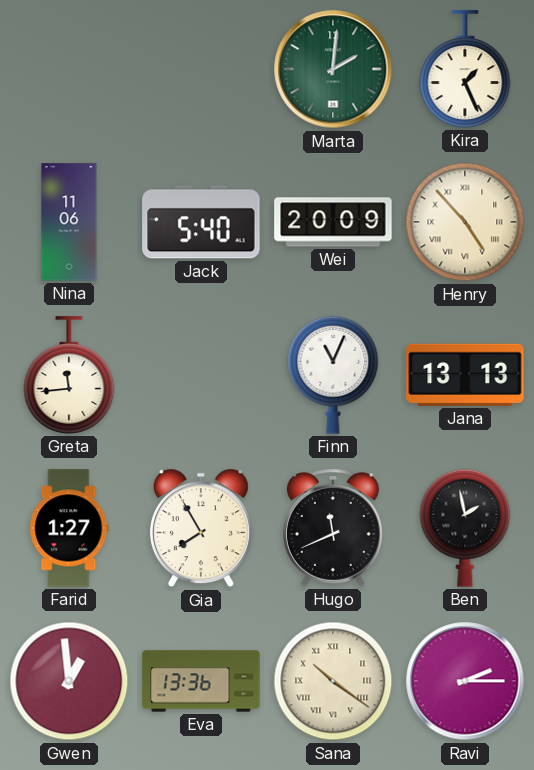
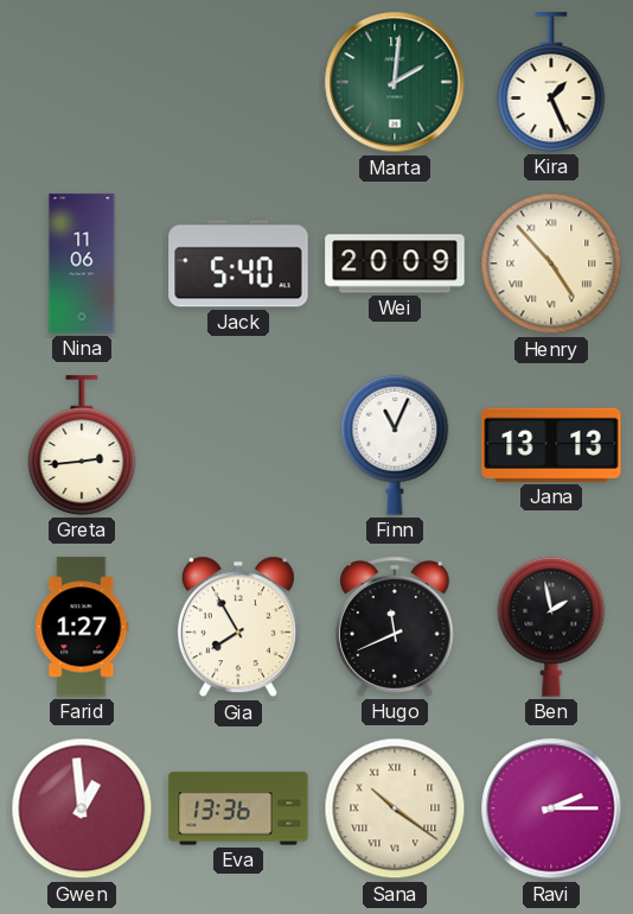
Greta: 11:44 -> 2:44
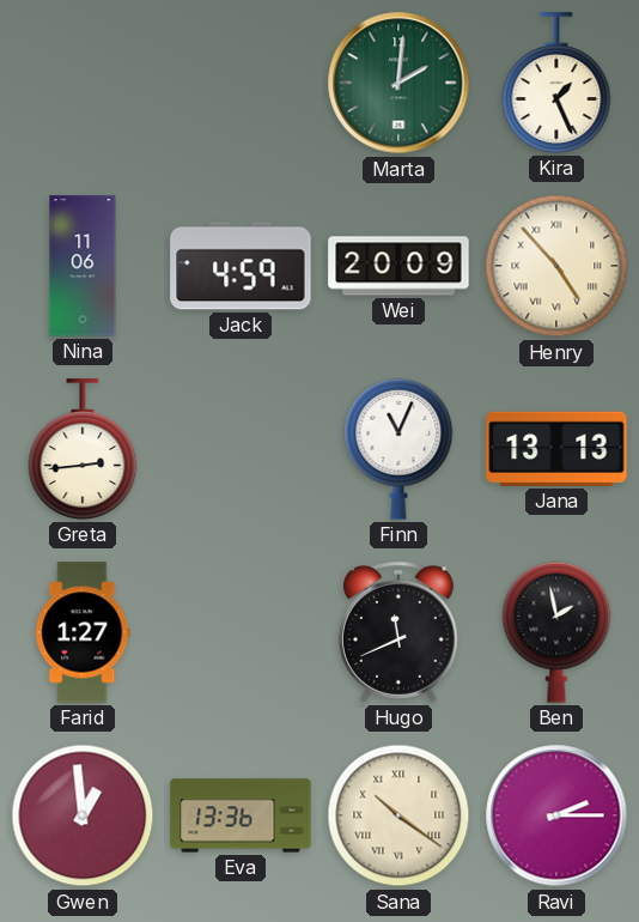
Jack: 5:40 -> 4:59
Gia: 7:55 -> none
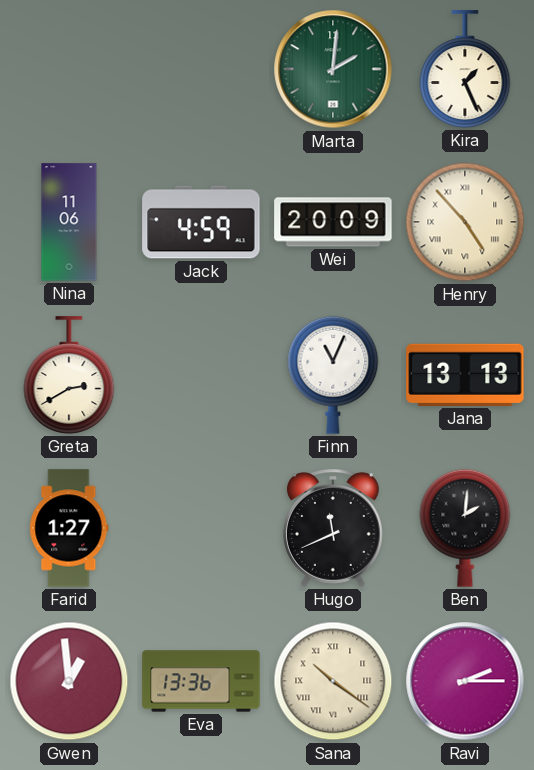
Greta: 2:44 -> 2:40
Ben: 1:58 -> 2:01
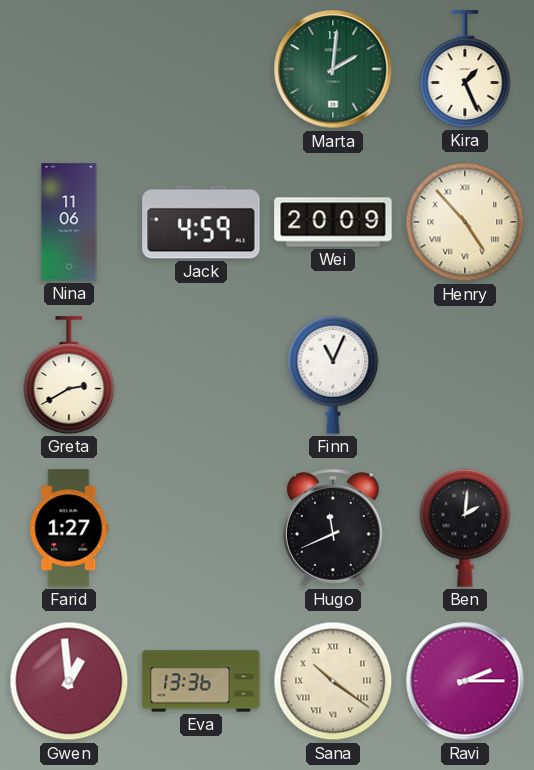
Jana: 13:13 -> none
